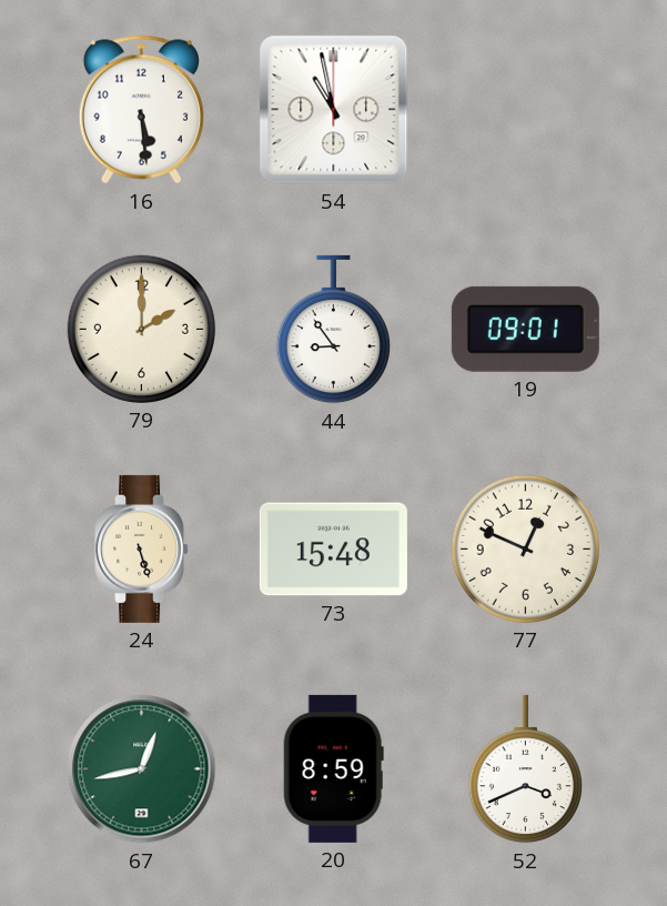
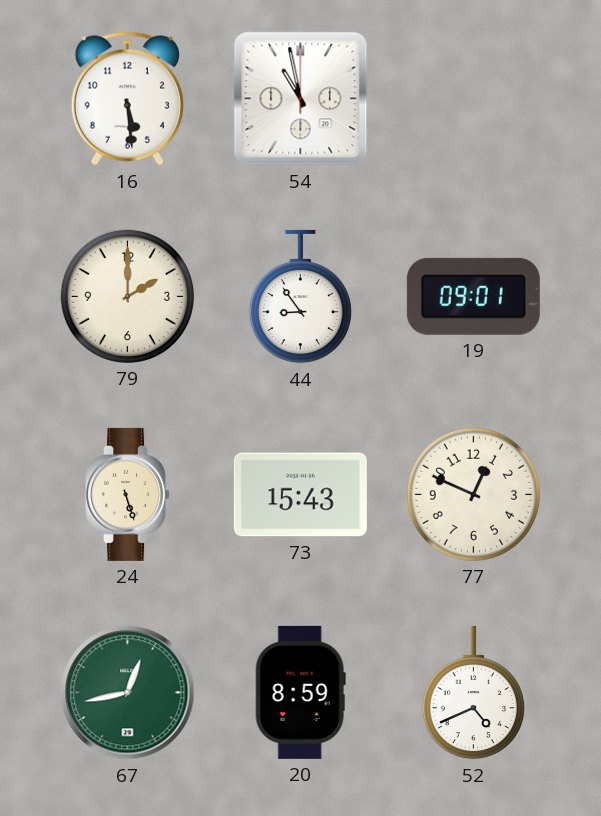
73: 15:48 -> 15:43
52: 3:41 -> 4:41
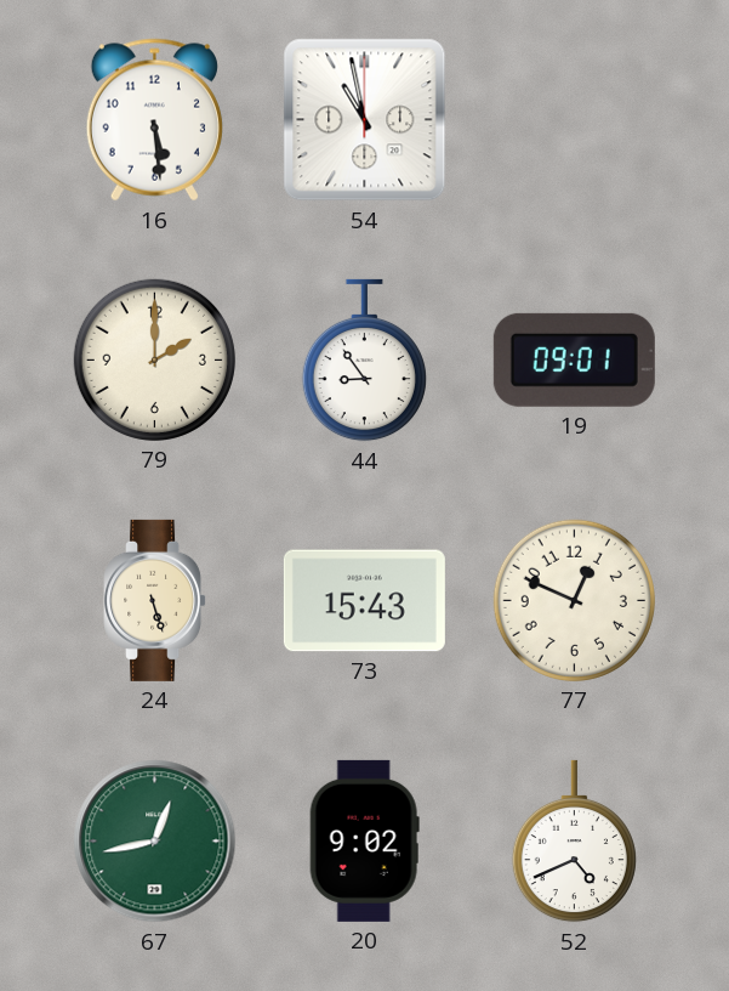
20: 8:59 -> 9:02
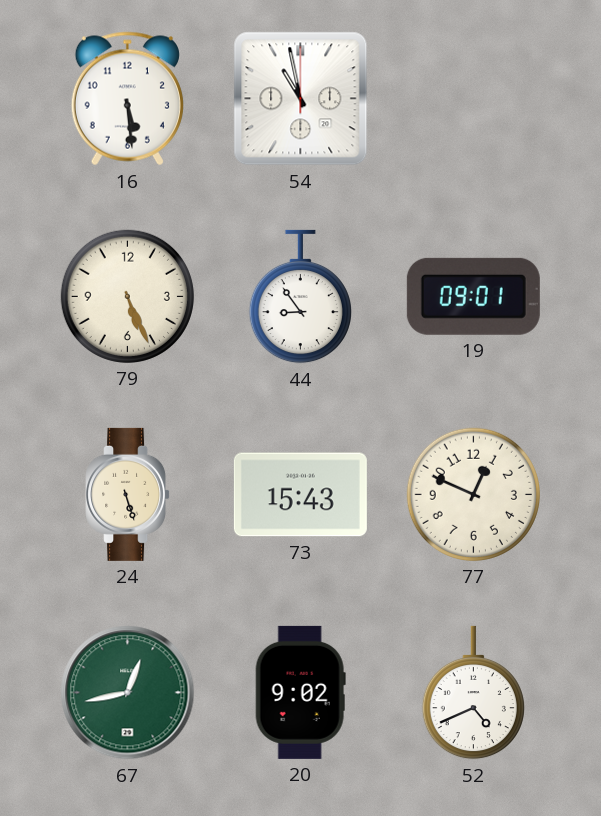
79: 2:00 -> 5:26
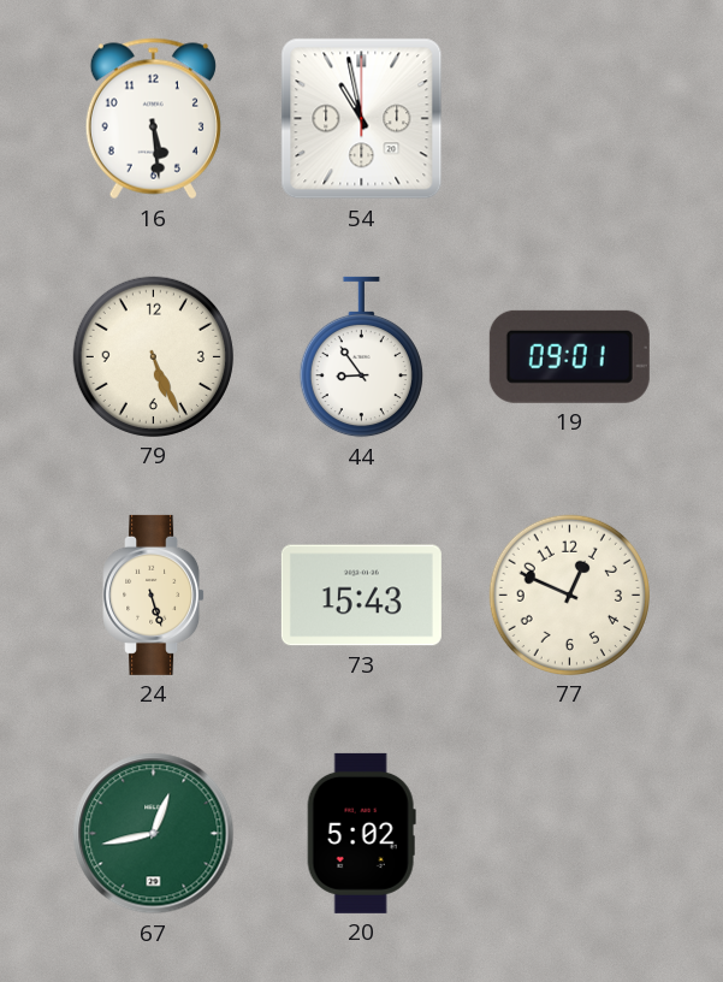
20: 9:02 -> 5:02
52: 4:41 -> none
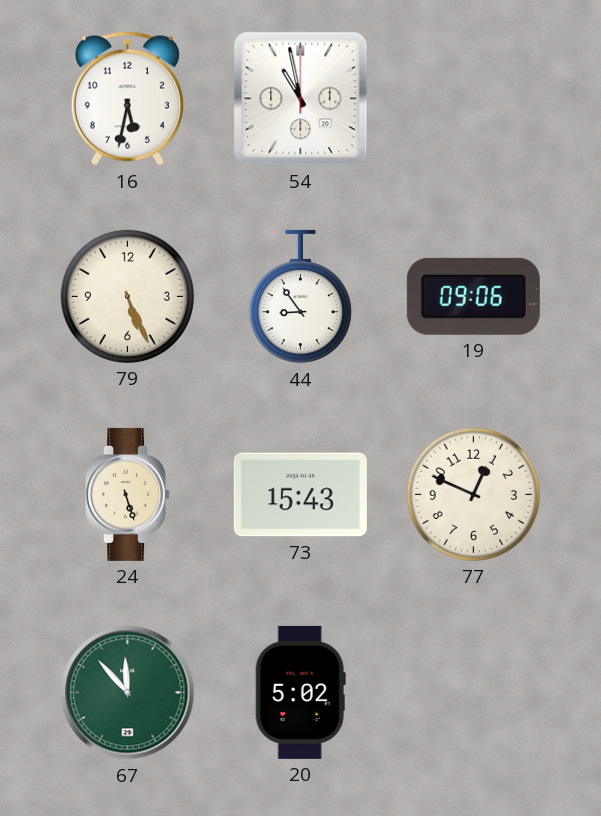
16: 5:29 -> 5:32
19: 09:01 -> 09:06
67: 12:43 -> 11:53
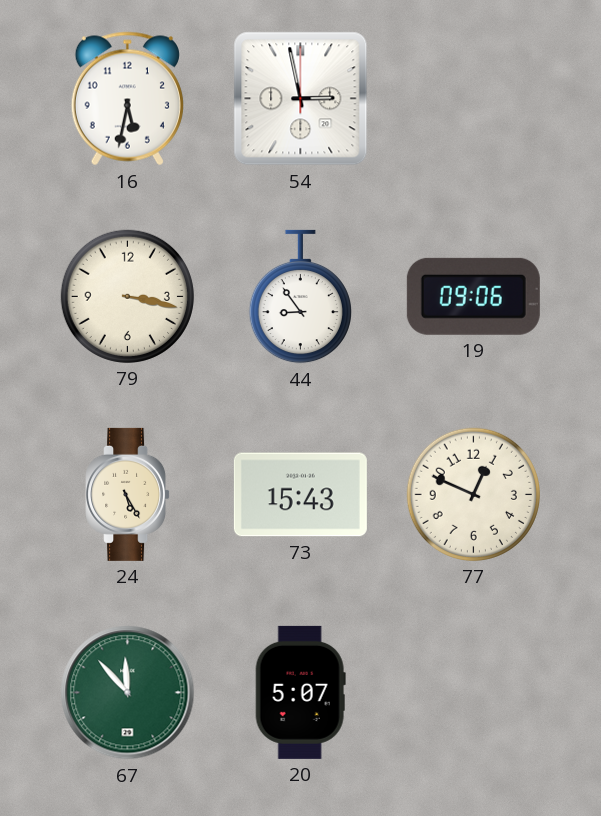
54: 10:58 -> 2:58
79: 5:26 -> 3:17
24: 5:27 -> 5:25
20: 5:02 -> 5:07
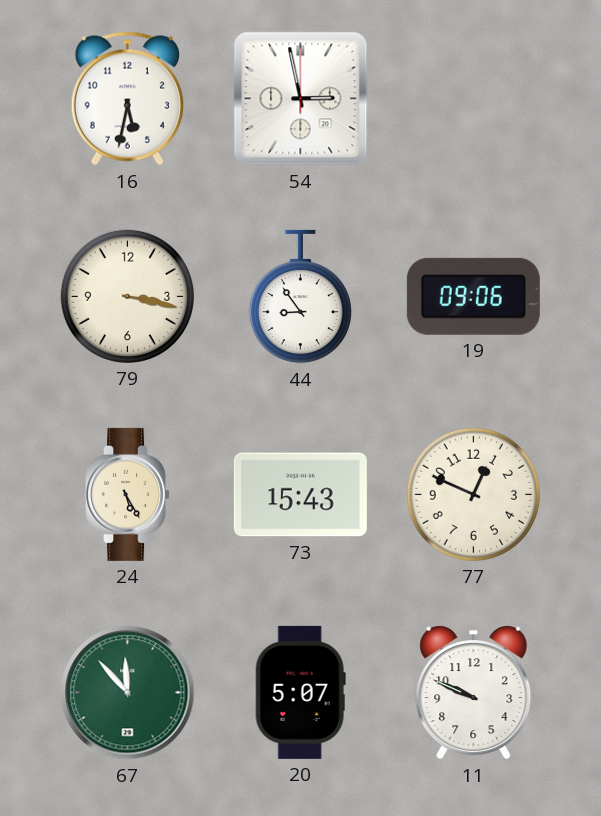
11: none -> 9:49
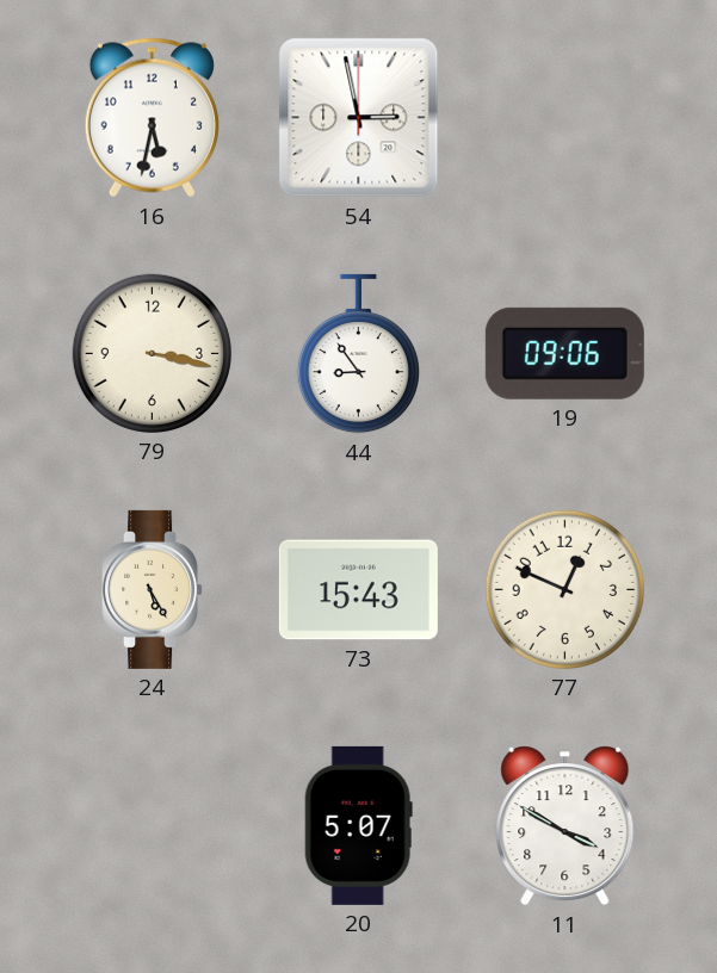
67: 11:53 -> none
11: 9:49 -> 3:50
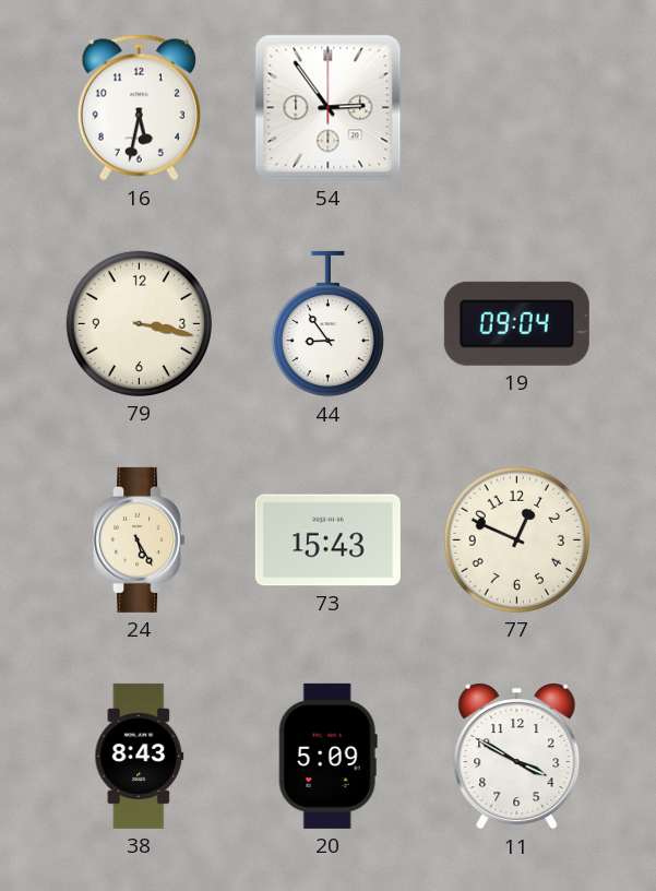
54: 2:58 -> 2:54
19: 09:06 -> 09:04
38: none -> 8:43
20: 5:07 -> 5:09
